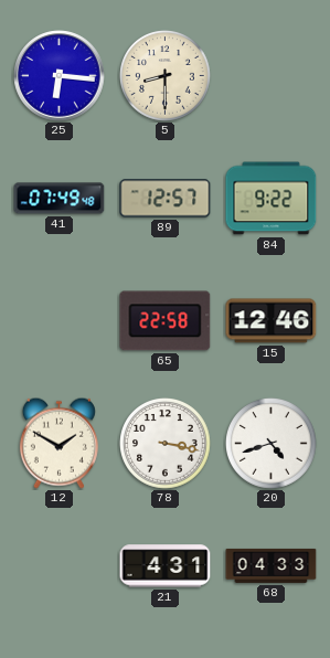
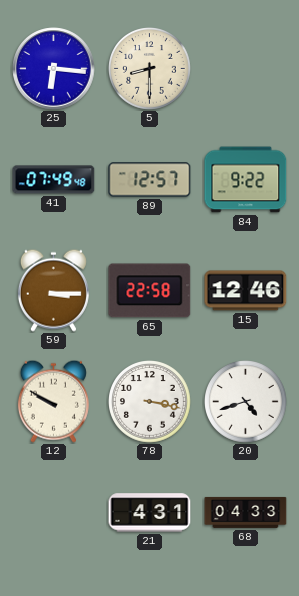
59: none -> 3:15
12: 1:50 -> 9:50
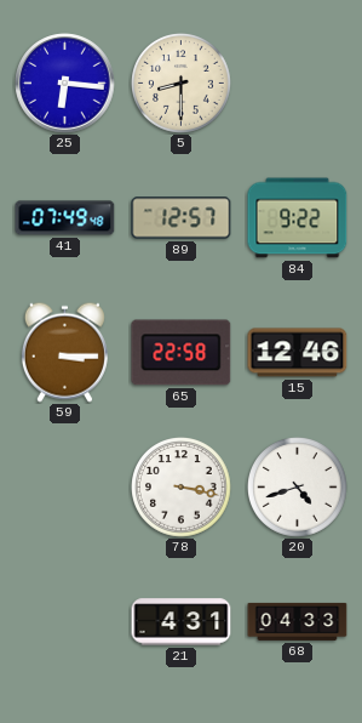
12: 9:50 -> none
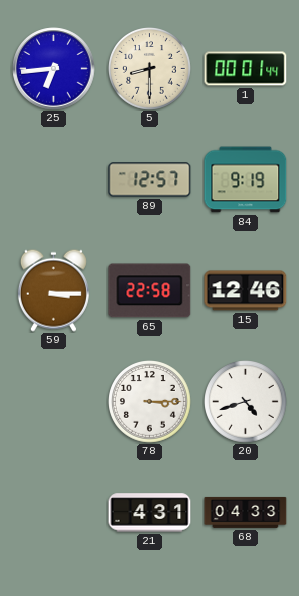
25: 6:16 -> 6:44
1: none -> 00:01
41: 07:49 -> none
84: 9:22 -> 9:19
78: 3:17 -> 3:15
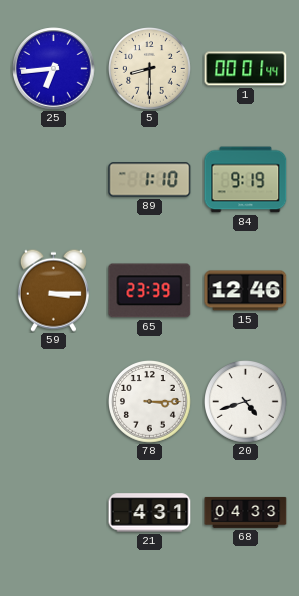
89: 12:57 -> 1:10
65: 22:58 -> 23:39
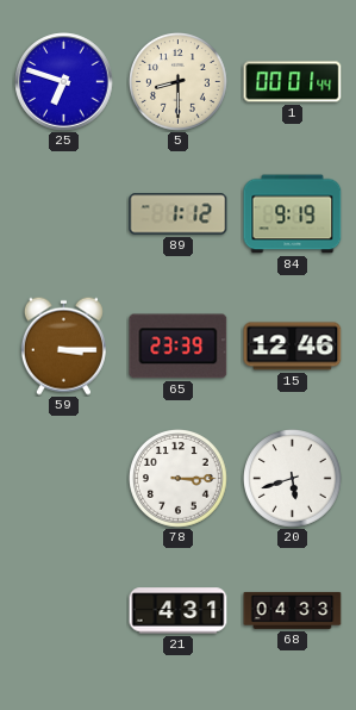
25: 6:44 -> 6:48
89: 1:10 -> 1:12
20: 4:42 -> 5:42
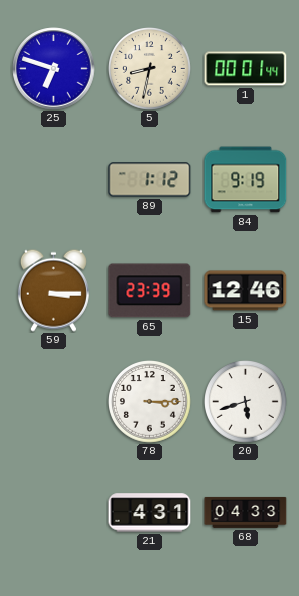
5: 8:30 -> 8:32
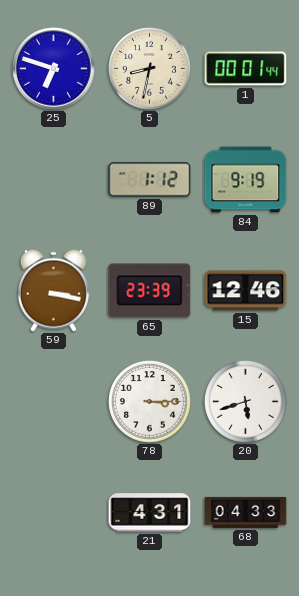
59: 3:15 -> 3:17
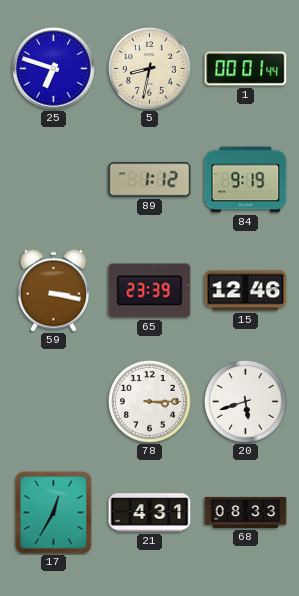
17: none -> 12:35
68: 04:33 -> 08:33
